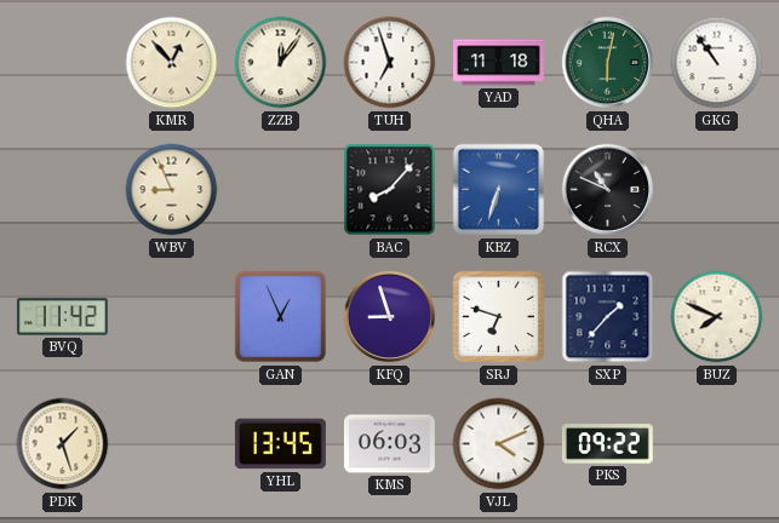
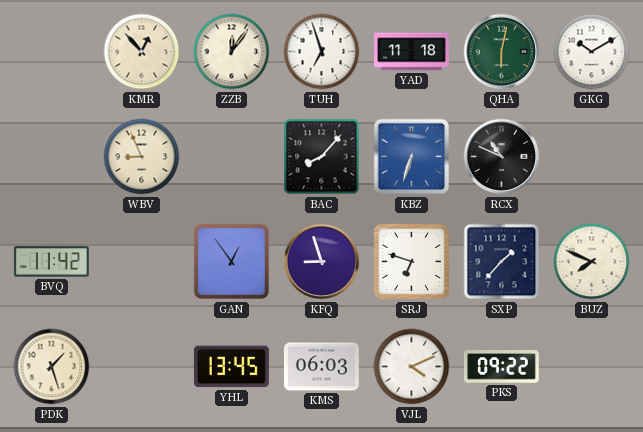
GKG: 10:54 -> 10:10
GAN: 12:56 -> 12:54
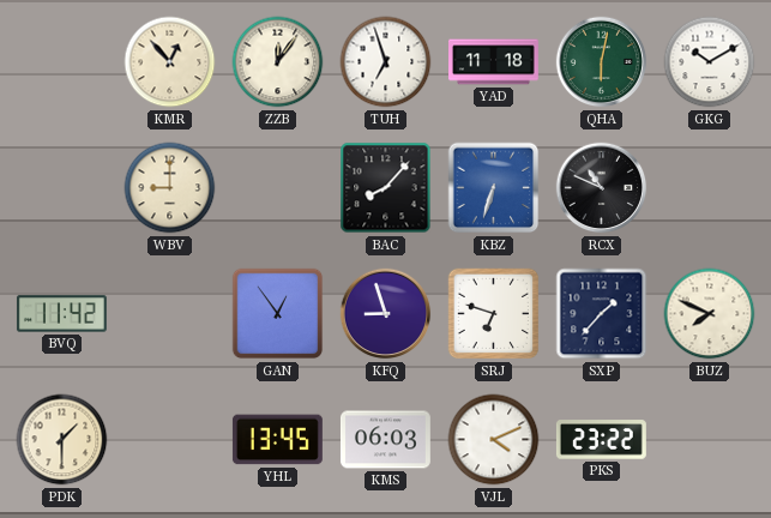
WBV: 8:56 -> 9:00
PDK: 1:27 -> 1:30
PKS: 09:22 -> 23:22
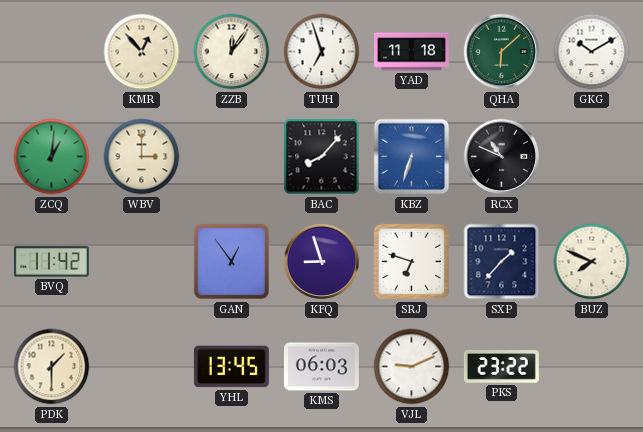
QHA: 6:02 -> 6:08
ZCQ: none -> 1:01
WBV: 9:00 -> 3:00
VJL: 4:11 -> 9:11
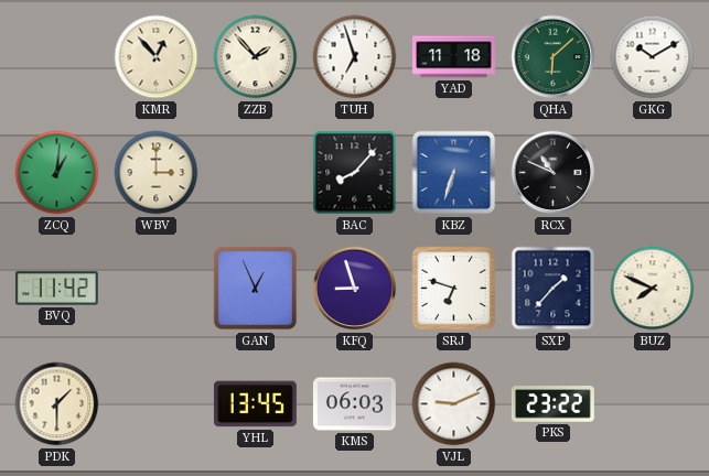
ZZB: 12:06 -> 1:53
GAN: 12:54 -> 12:56
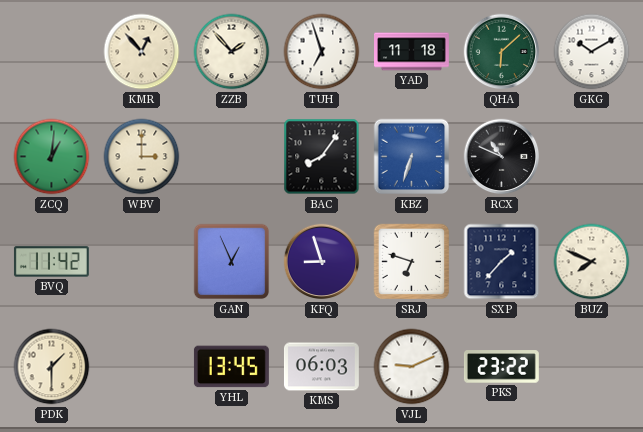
BAC: 8:07 -> 8:06
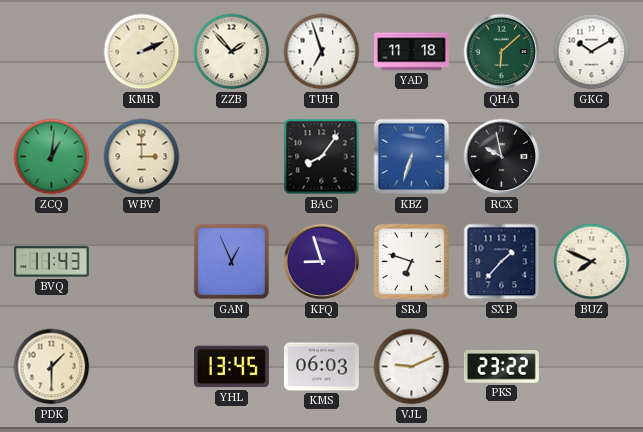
KMR: 12:53 -> 2:11
RCX: 10:49 -> 9:58
BVQ: 11:42 -> 11:43
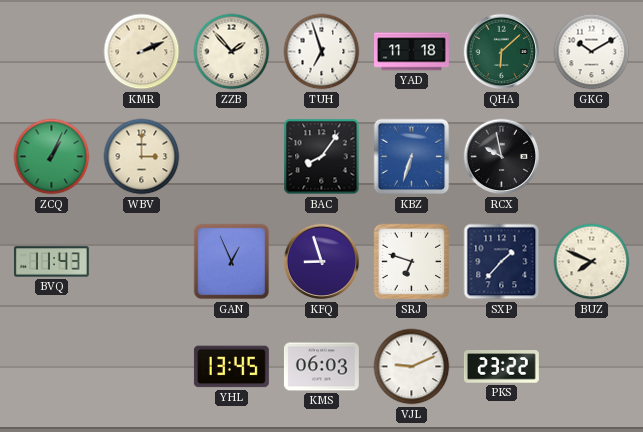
ZCQ: 1:01 -> 1:04
PDK: 1:30 -> none
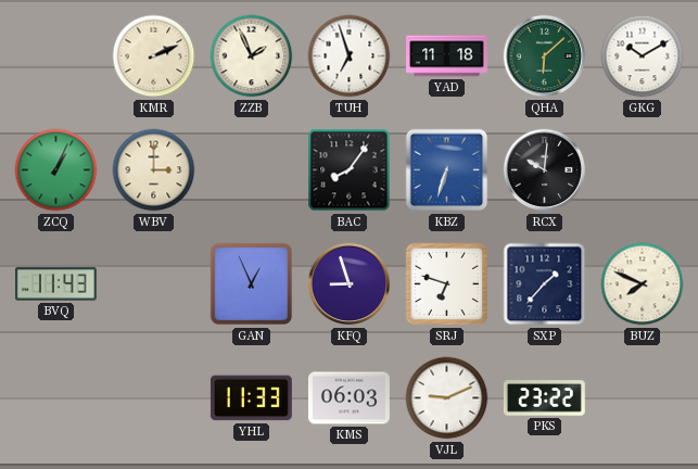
ZZB: 1:53 -> 1:56
RCX: 9:58 -> 10:01
YHL: 13:45 -> 11:33
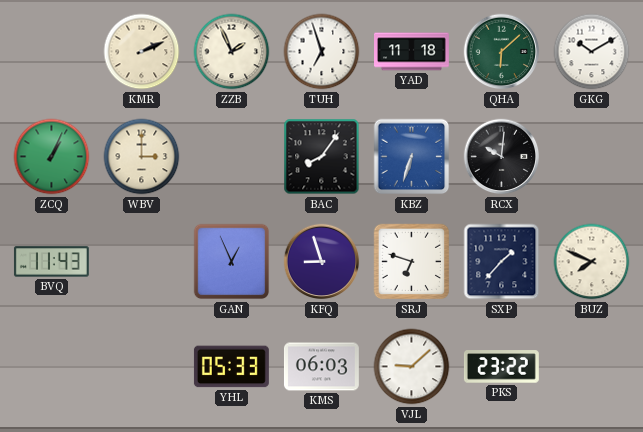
YHL: 11:33 -> 05:33
VJL: 9:11 -> 9:08
